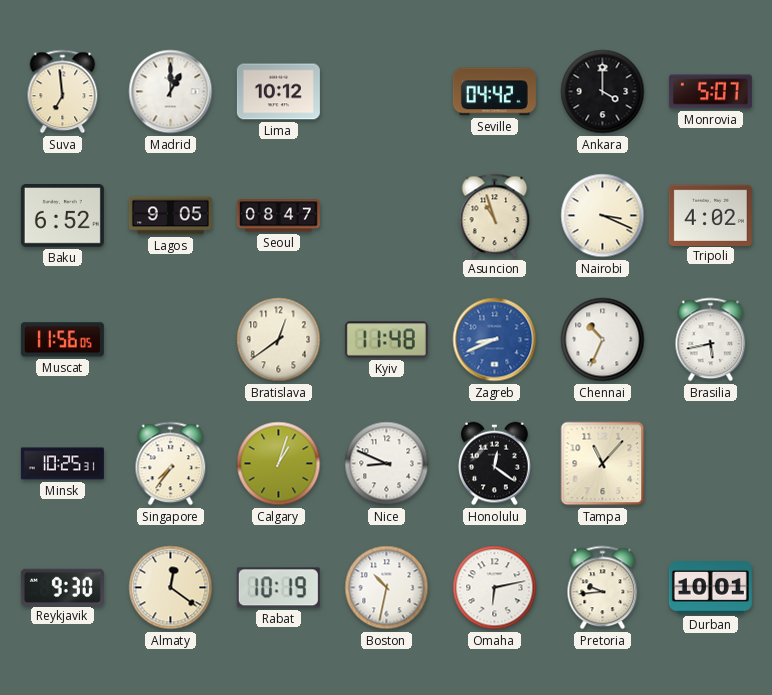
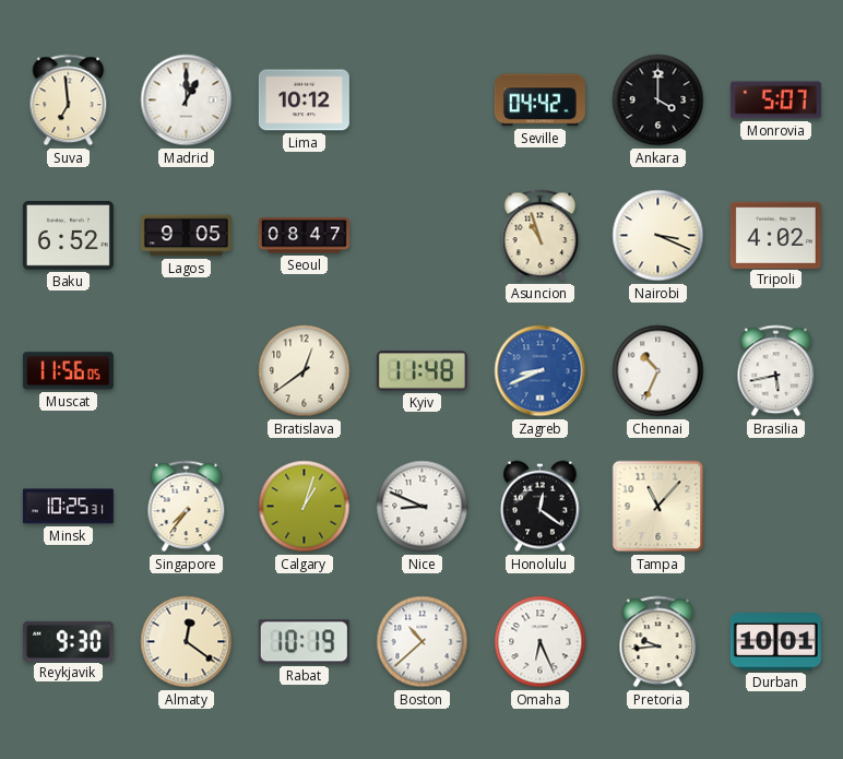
Boston: 10:32 -> 10:38
Omaha: 6:13 -> 6:26
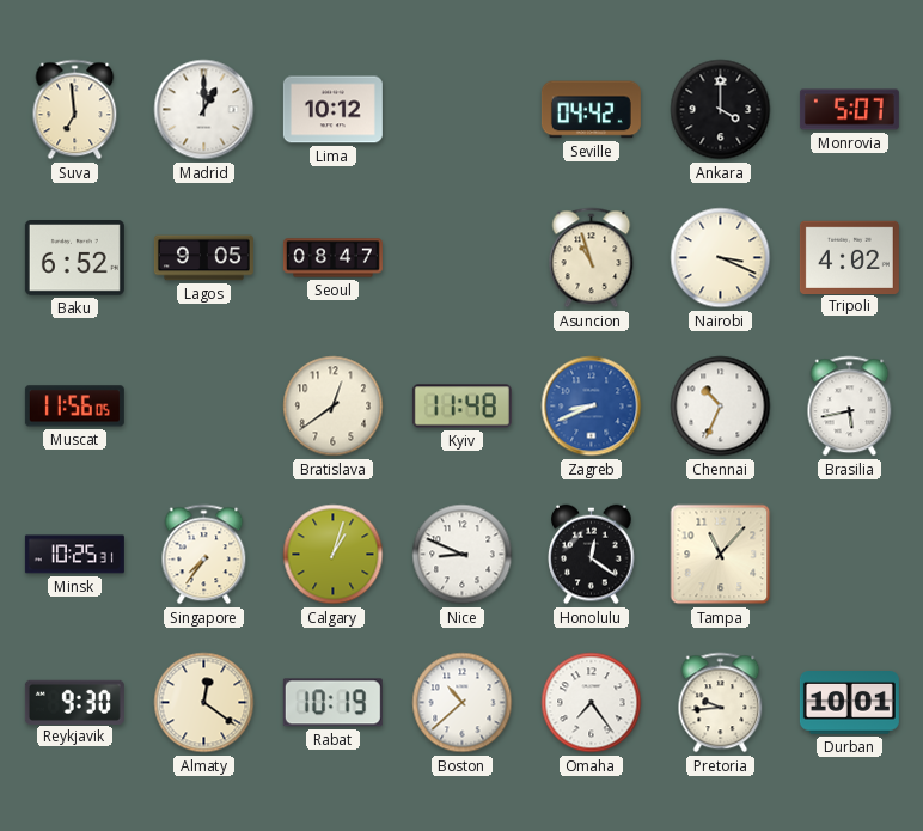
Omaha: 6:26 -> 7:24
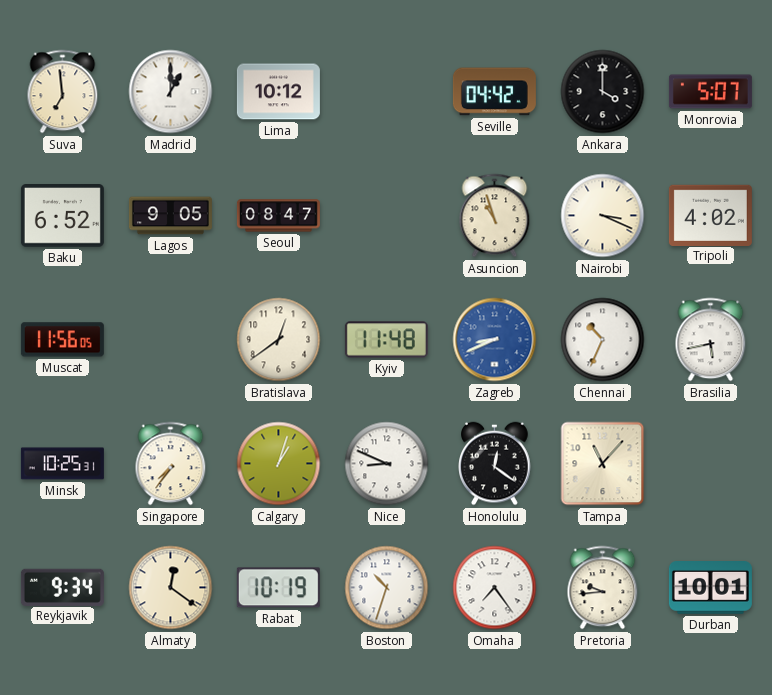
Reykjavik: 9:30 -> 9:34
Boston: 10:38 -> 10:33
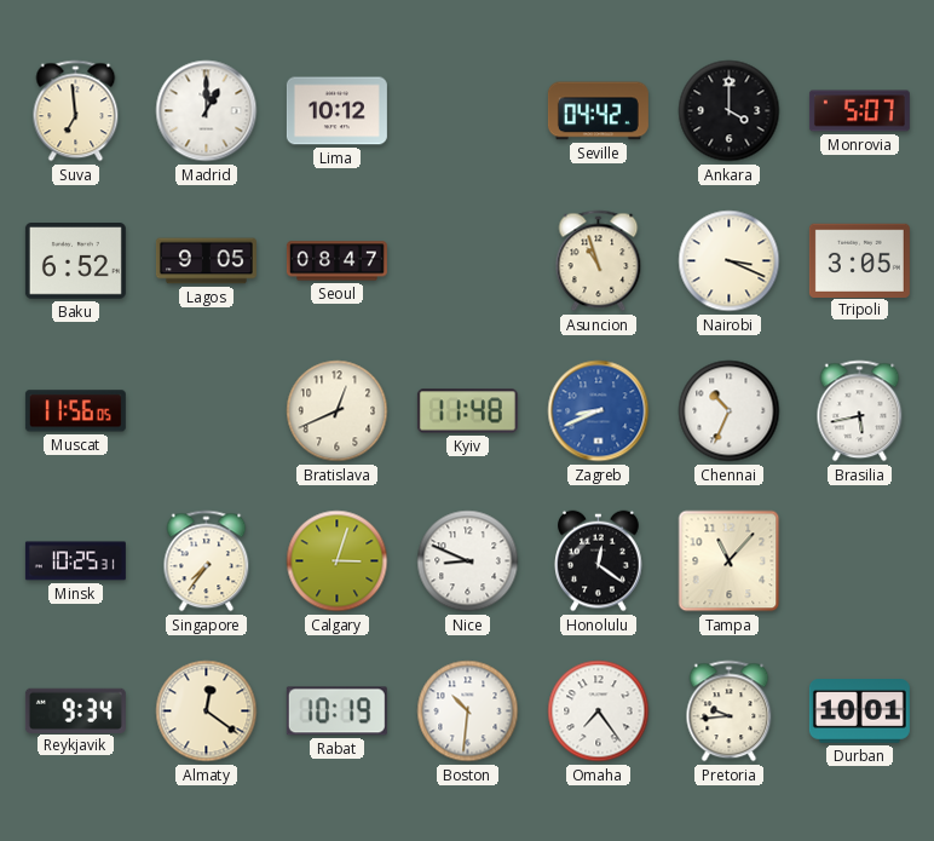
Tripoli: 4:02 -> 3:05
Bratislava: 12:39 -> 12:41
Calgary: 1:03 -> 3:03
Boston: 10:33 -> 10:31
